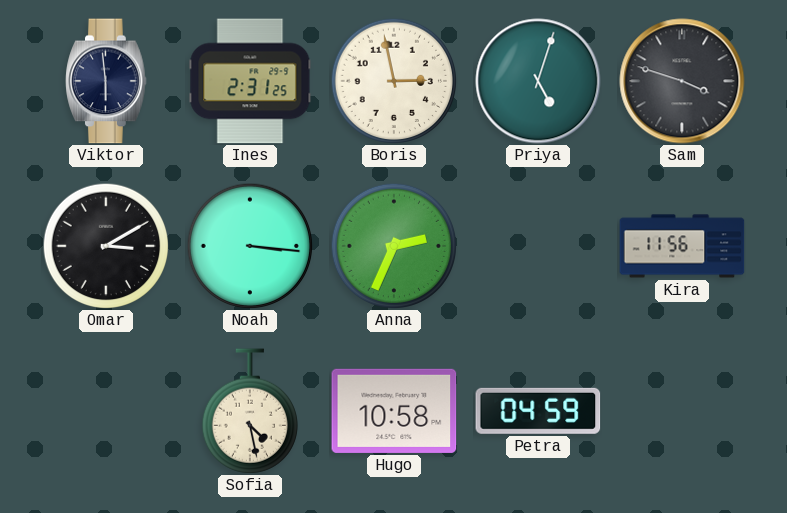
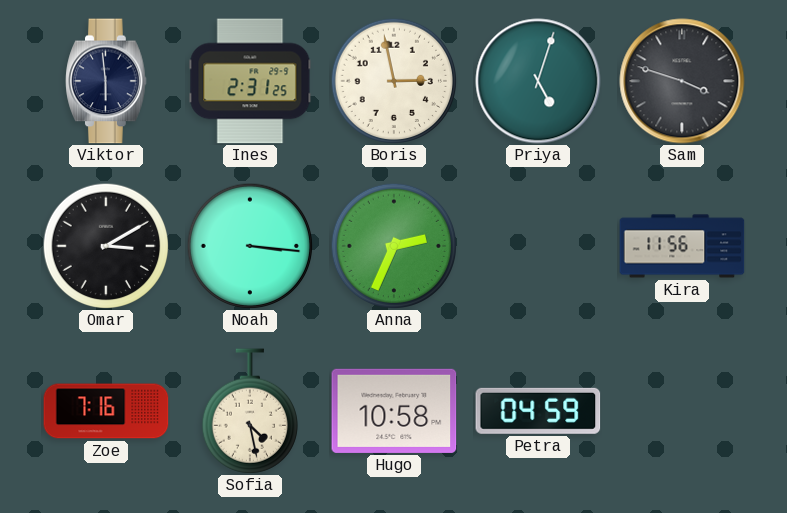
Zoe: none -> 7:16
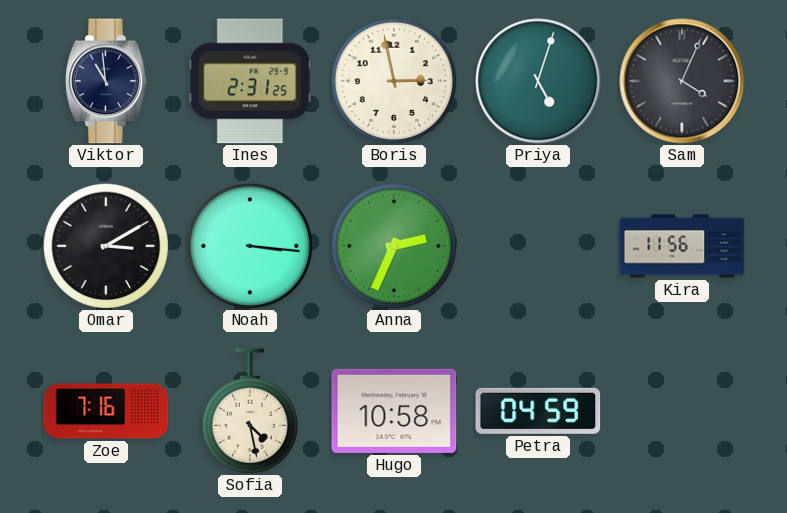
Viktor: 5:59 -> 10:59
Sam: 3:48 -> 4:04
